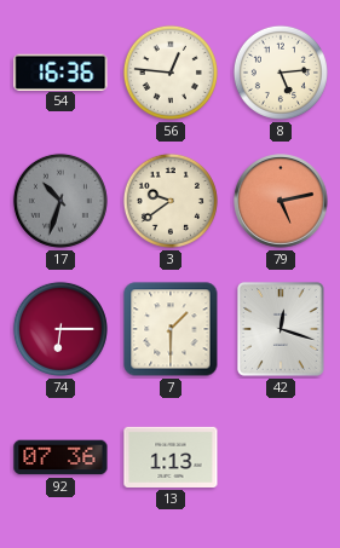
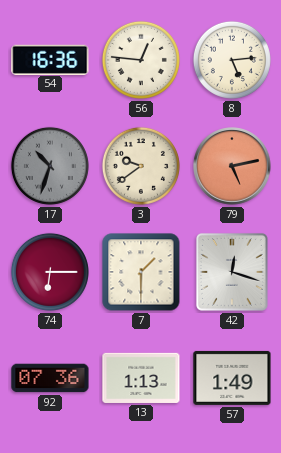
57: none -> 1:49
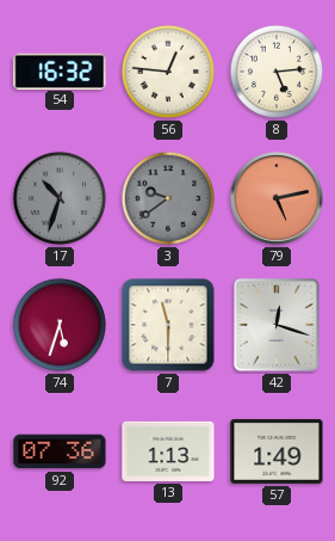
54: 16:36 -> 16:32
3 dial: cream -> grey
74: 6:15 -> 5:33
7: 1:30 -> 11:30
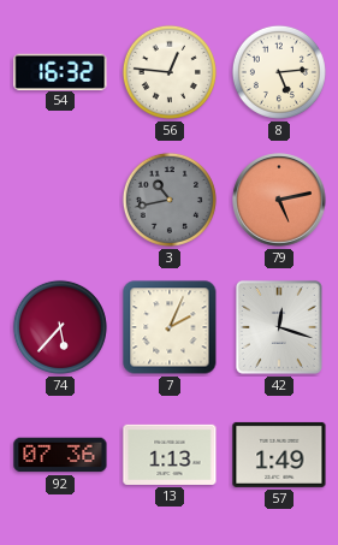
17: 10:33 -> none
3: 9:39 -> 10:43
74: 5:33 -> 5:37
7: 11:30 -> 2:04
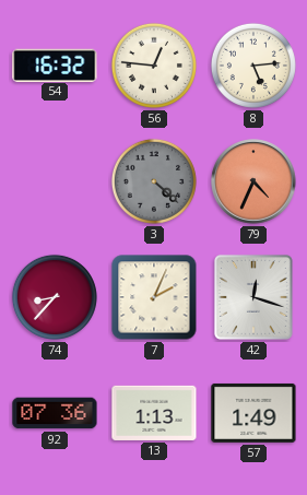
3: 10:43 -> 4:22
79: 5:13 -> 4:34
74: 5:37 -> 8:37
